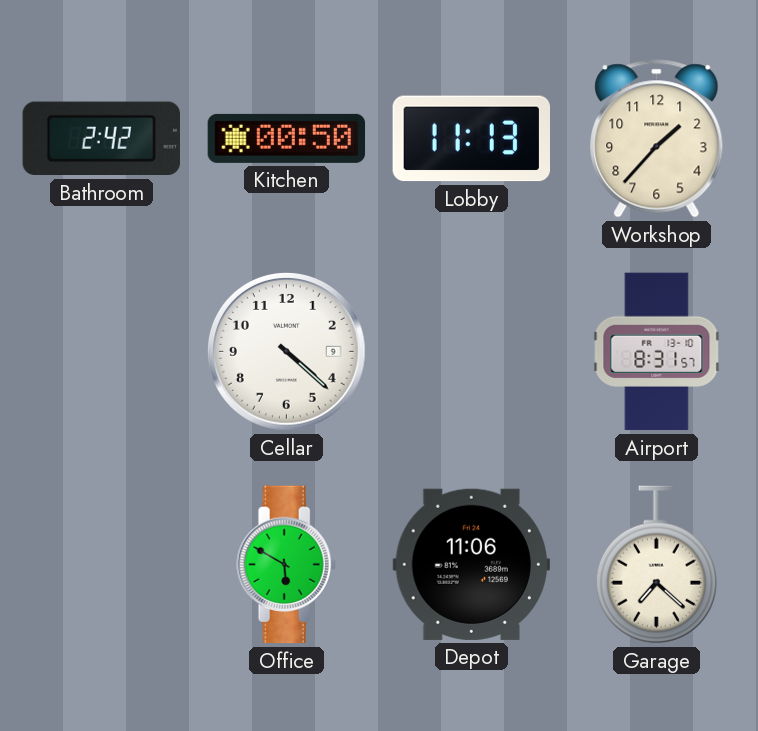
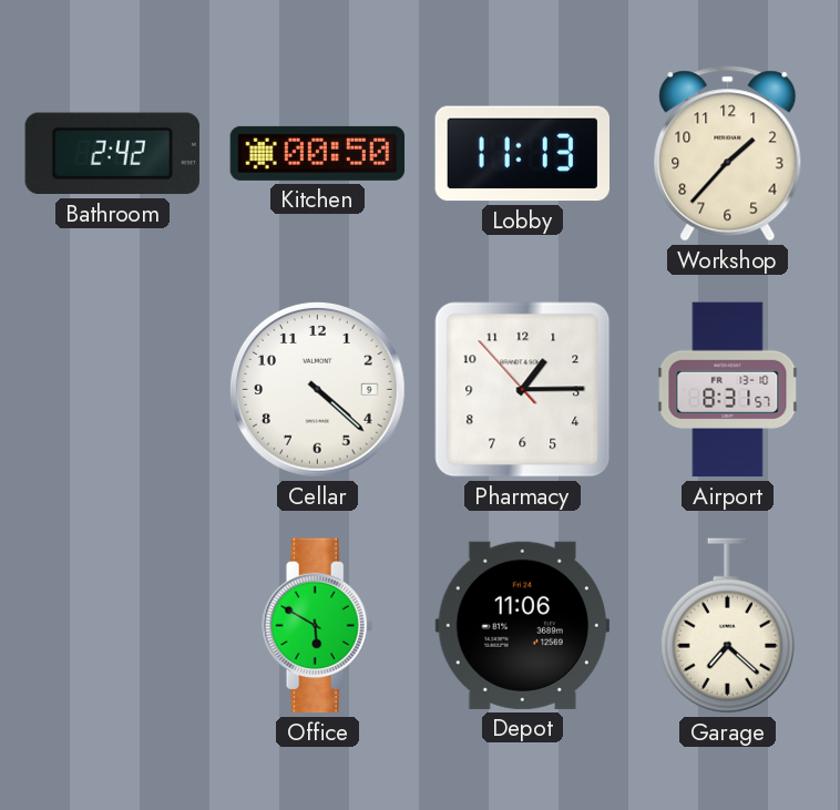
Pharmacy: none -> 1:14
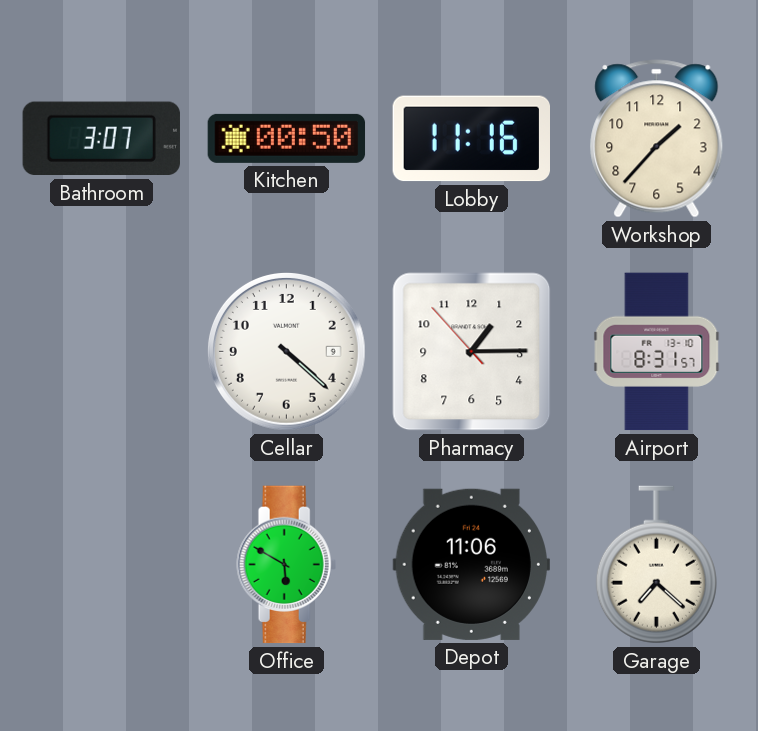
Bathroom: 2:42 -> 3:07
Lobby: 11:13 -> 11:16
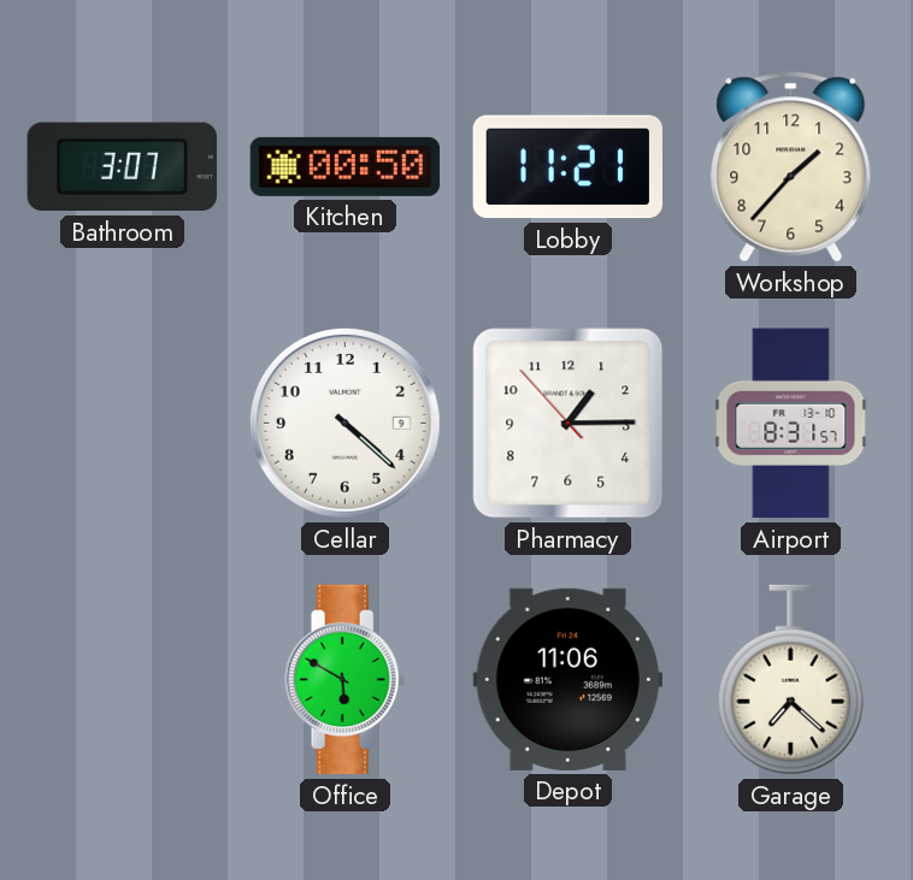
Lobby: 11:16 -> 11:21
